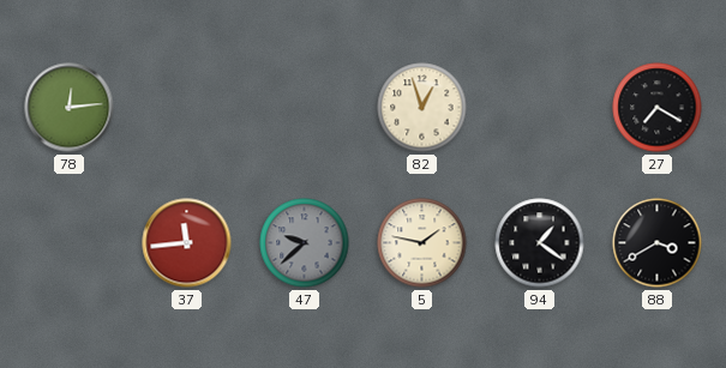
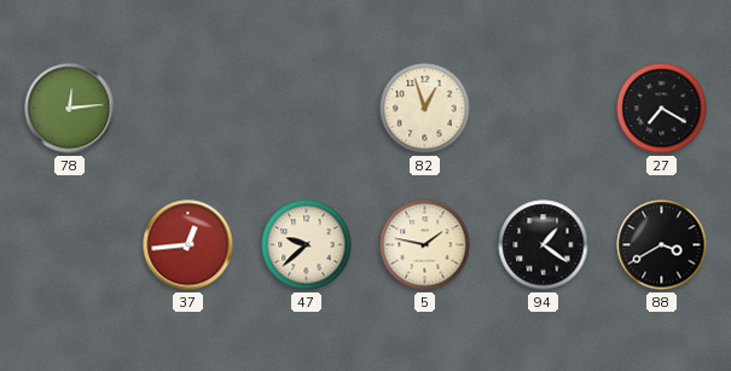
37: 11:44 -> 12:44
47 dial: grey -> cream
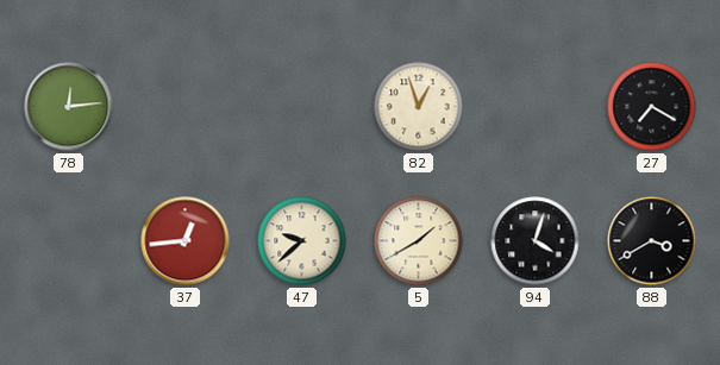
5: 1:47 -> 1:40
94: 1:21 -> 4:03
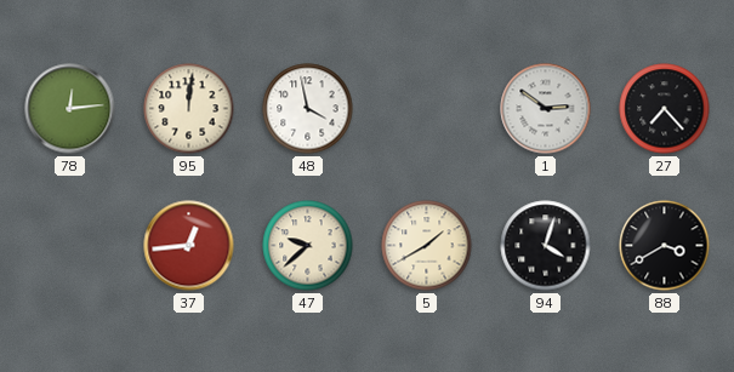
95: none -> 12:01
48: none -> 3:58
82: 12:57 -> none
1: none -> 2:51
27: 7:20 -> 7:23
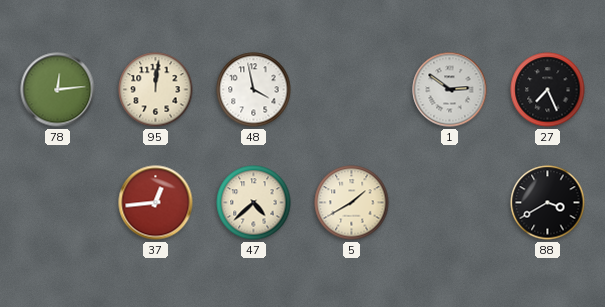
27: 7:23 -> 7:26
47: 9:38 -> 4:38
94: 4:03 -> none
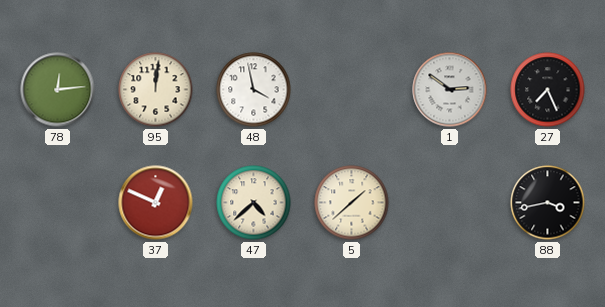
37: 12:44 -> 12:49
5: 1:40 -> 1:38
88: 3:40 -> 3:43
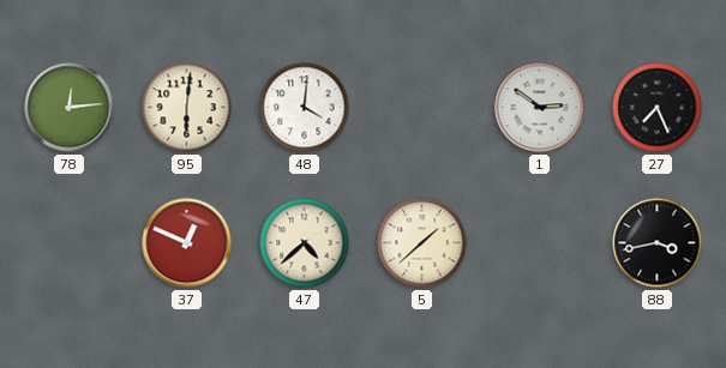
95: 12:01 -> 6:01
48: 3:58 -> 4:01
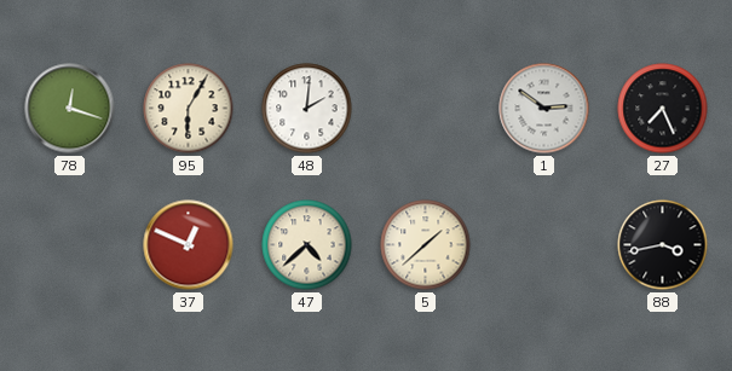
78: 12:14 -> 12:18
95: 6:01 -> 6:05
48: 4:01 -> 2:01
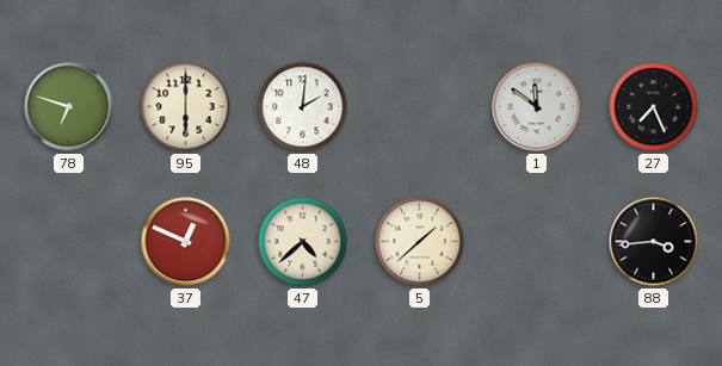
78: 12:18 -> 6:48
95: 6:05 -> 6:00
1: 2:51 -> 11:51
88: 3:43 -> 3:44
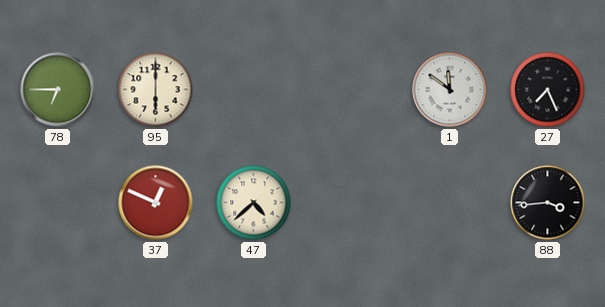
78: 6:48 -> 6:45
48: 2:01 -> none
5: 1:38 -> none
